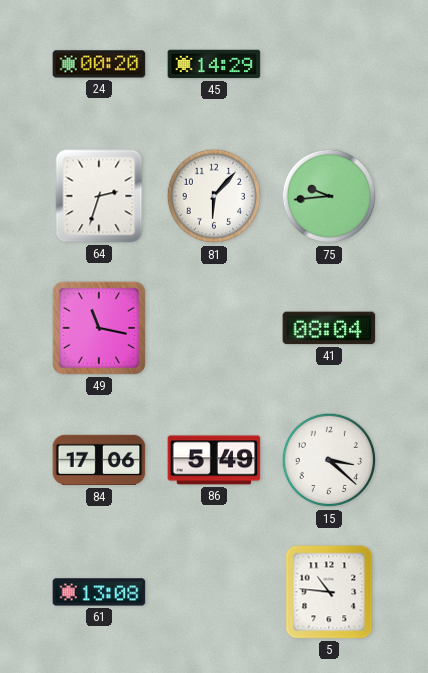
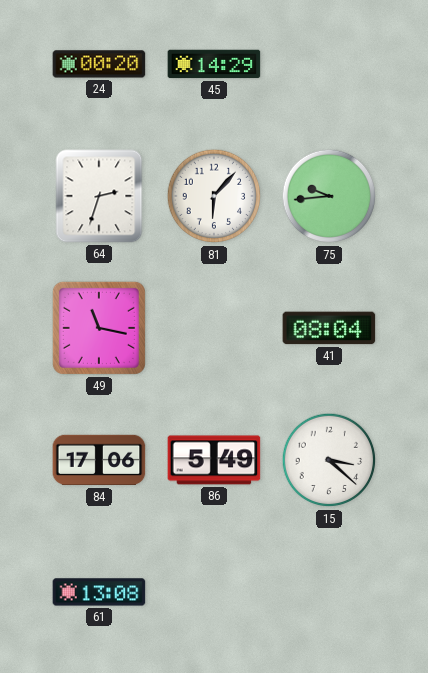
5: 10:46 -> none
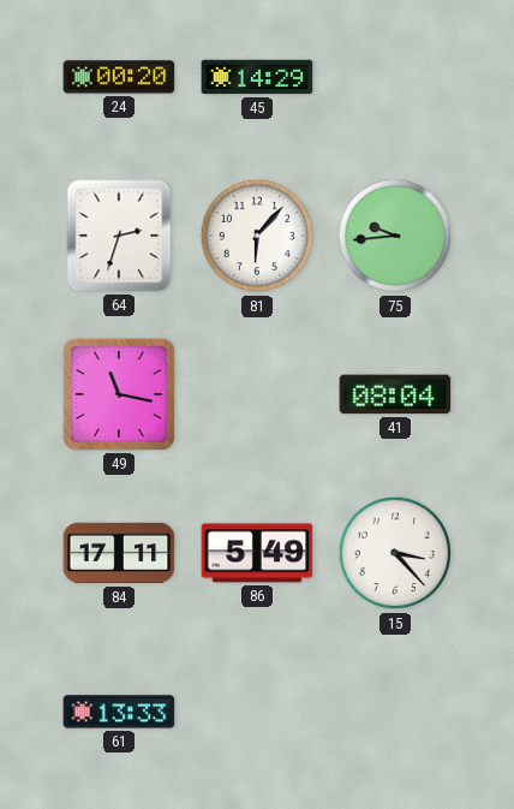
84: 17:06 -> 17:11
15: 3:22 -> 3:23
61: 13:08 -> 13:33
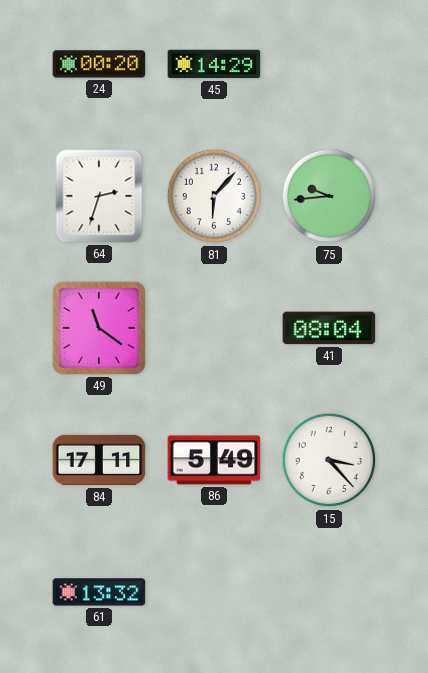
49: 11:17 -> 11:21
61: 13:33 -> 13:32
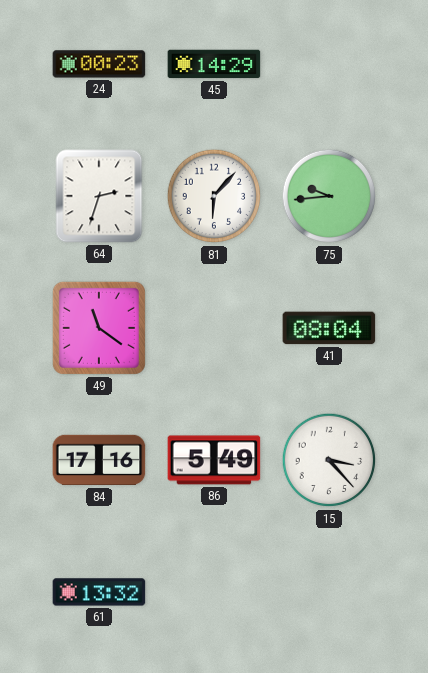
24: 00:20 -> 00:23
84: 17:11 -> 17:16
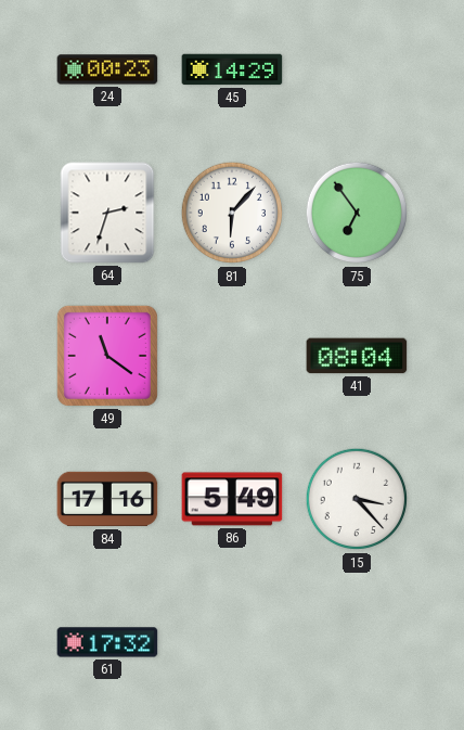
75: 9:44 -> 6:54
61: 13:32 -> 17:32
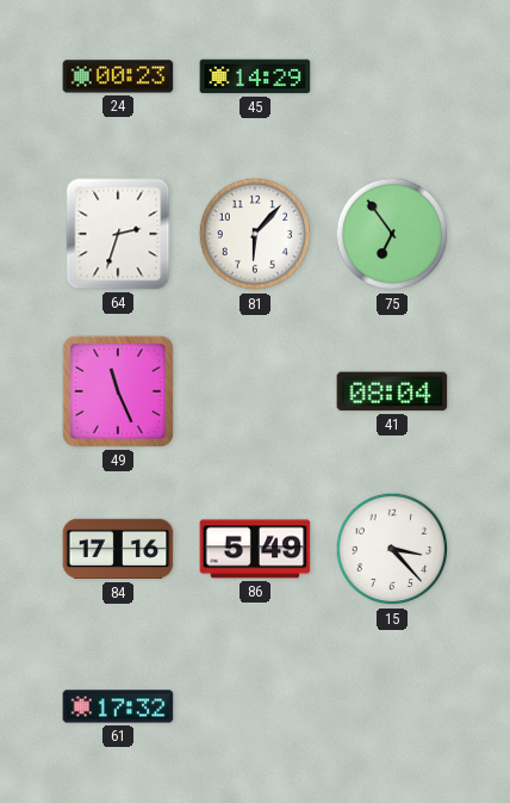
49: 11:21 -> 11:26
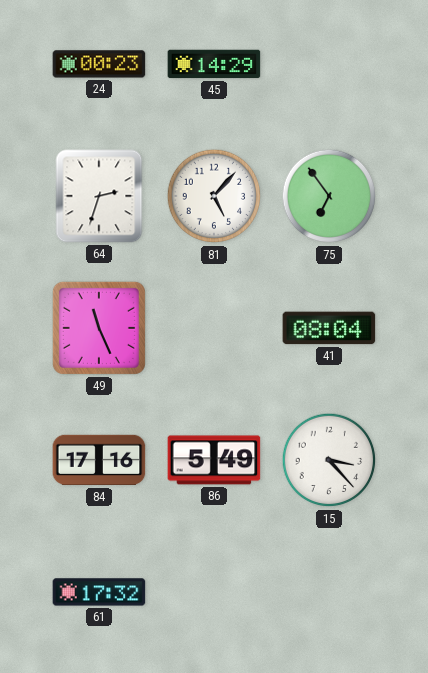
81: 6:07 -> 5:07
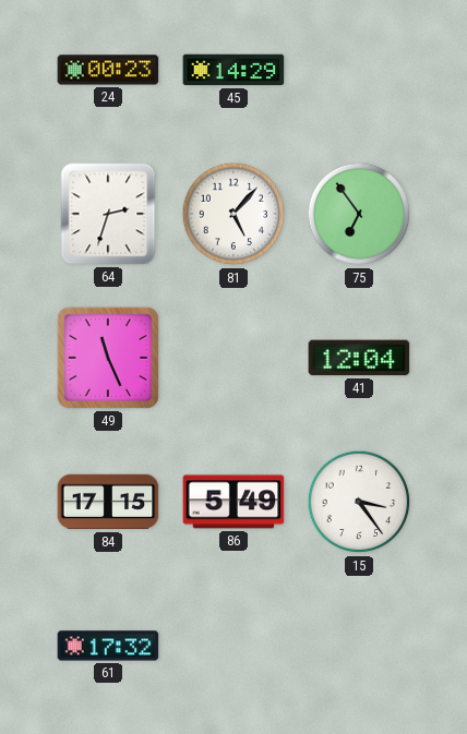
41: 08:04 -> 12:04
84: 17:16 -> 17:15
15: 3:23 -> 3:24
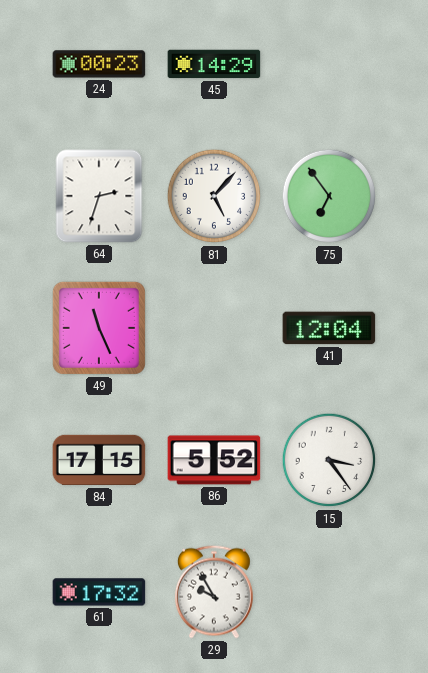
86: 5:49 -> 5:52
29: none -> 9:55
